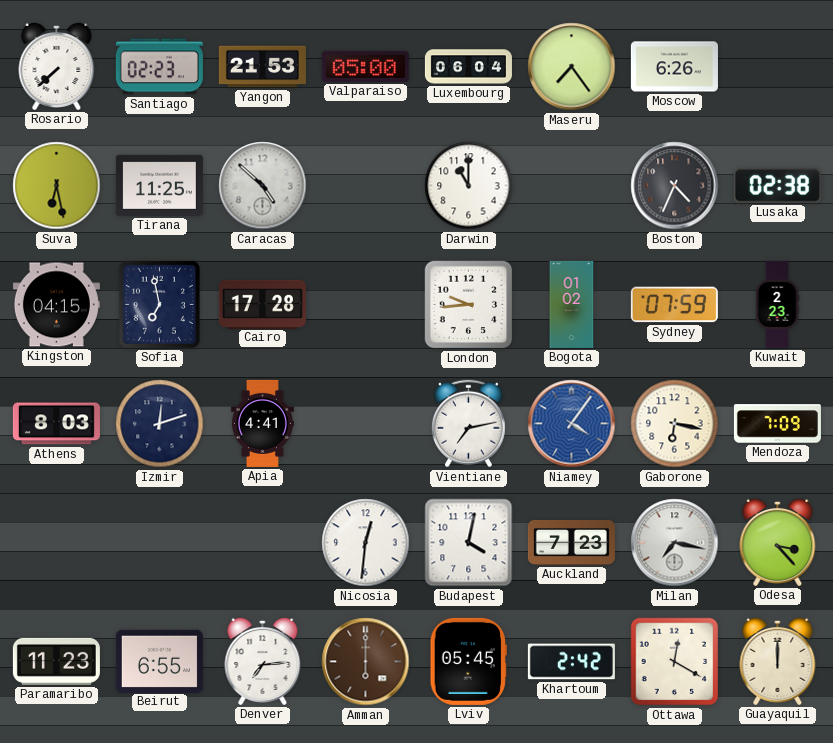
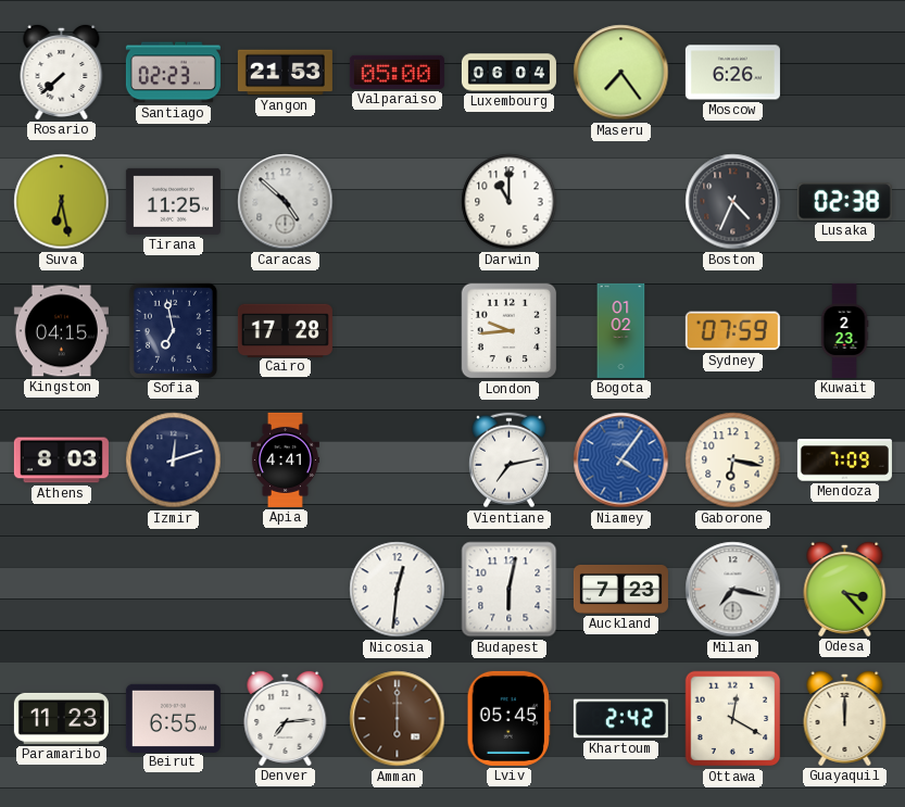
Budapest: 4:02 -> 6:02
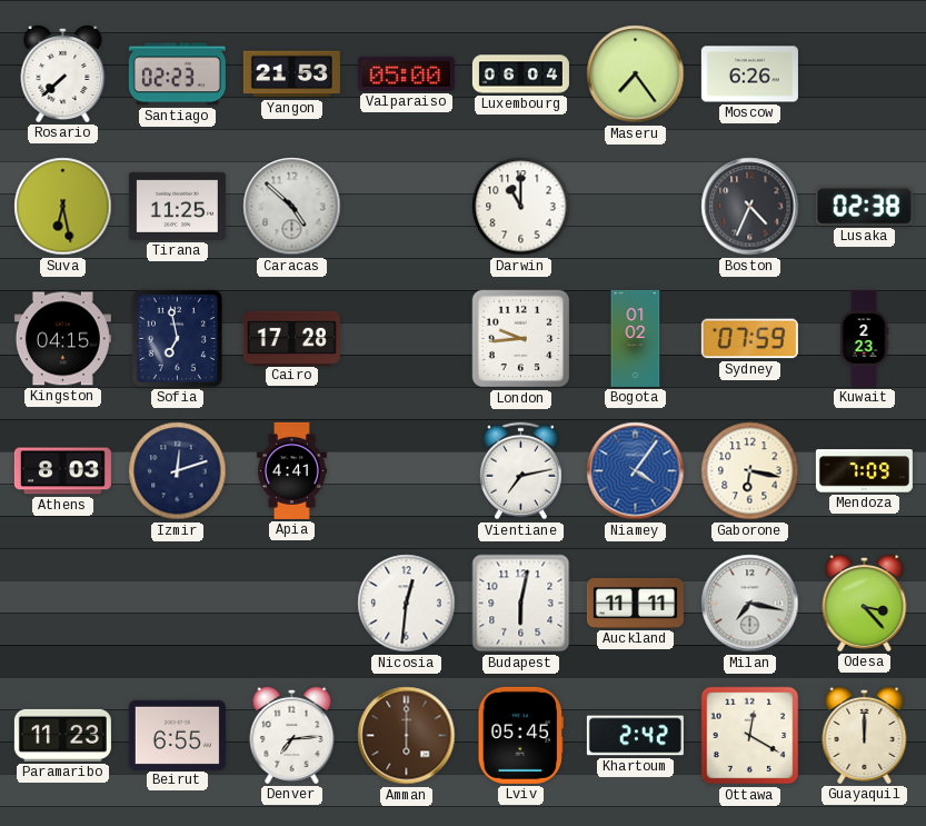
Auckland: 7:23 -> 11:11
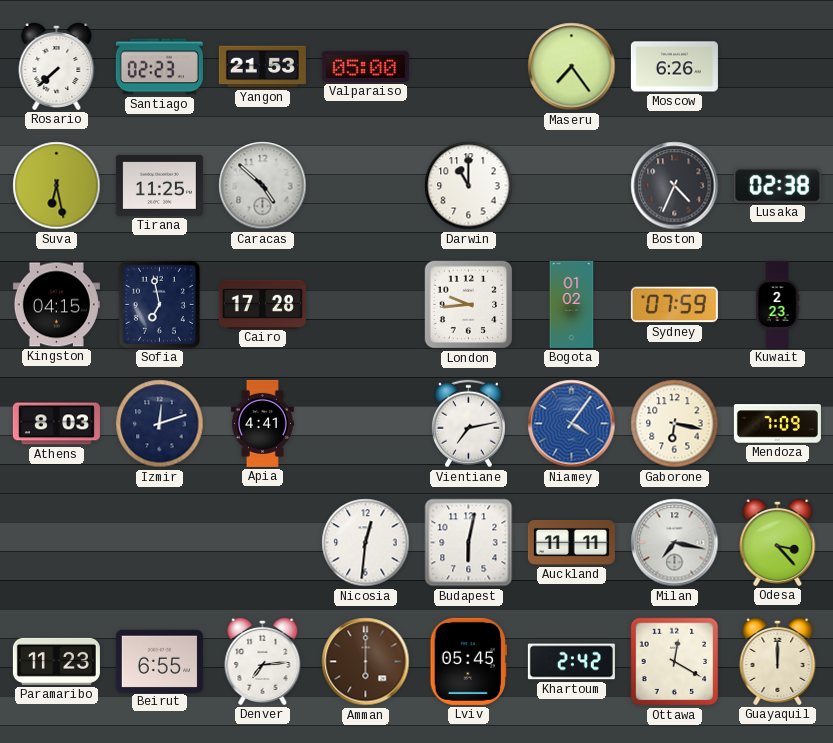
Luxembourg: 06:04 -> none
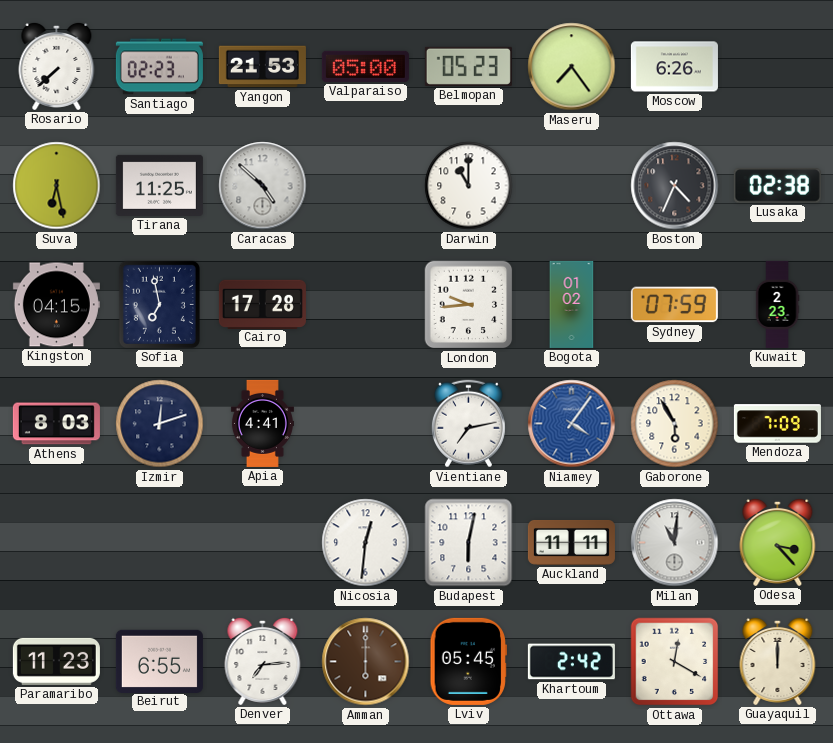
Belmopan: none -> 05:23
Gaborone: 6:17 -> 5:55
Milan: 7:17 -> 11:01
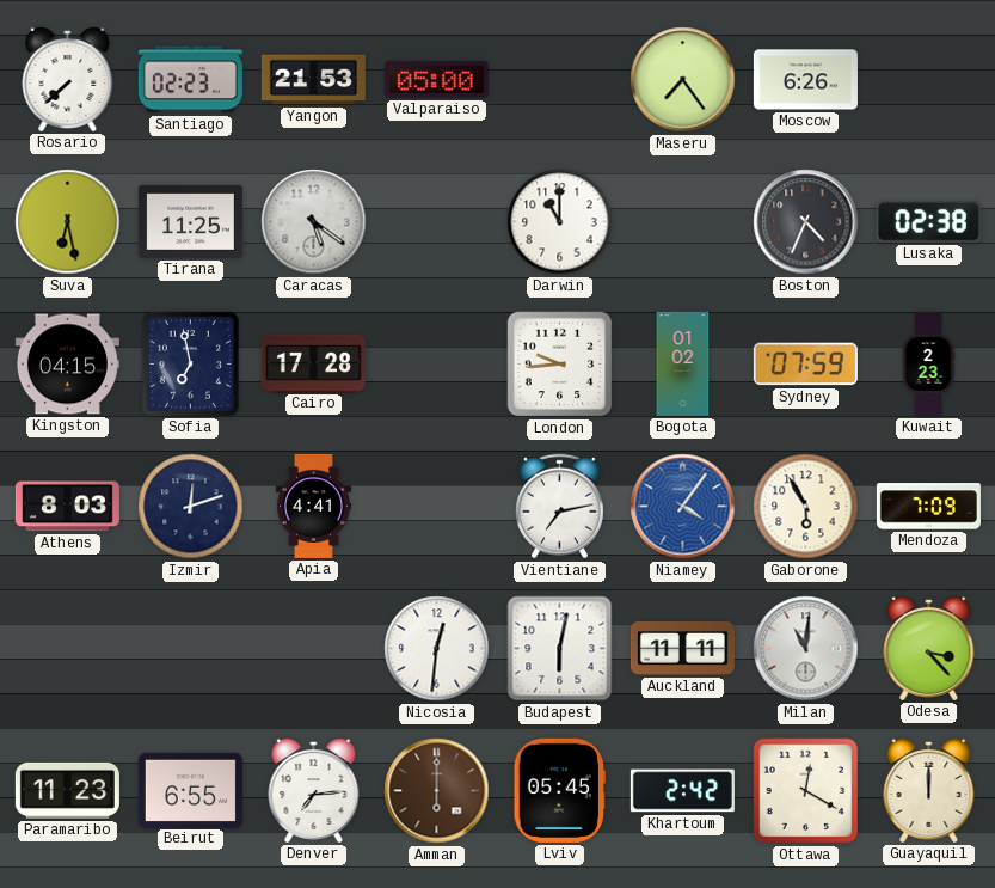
Belmopan: 05:23 -> none
Caracas: 4:52 -> 5:21
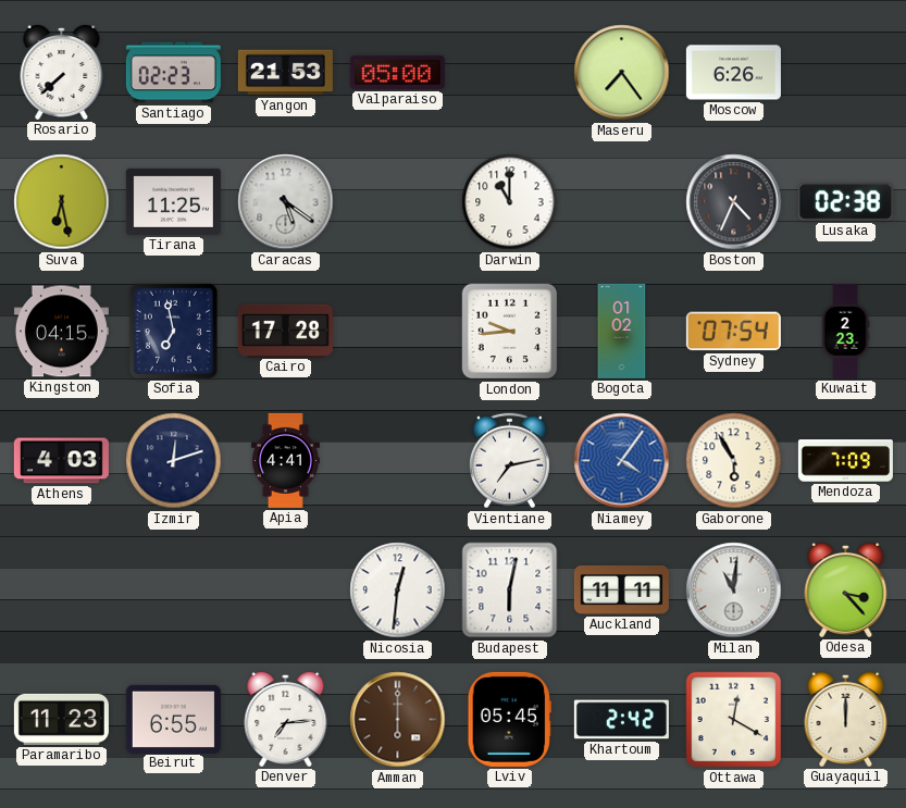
Sydney: 07:59 -> 07:54
Athens: 8:03 -> 4:03
